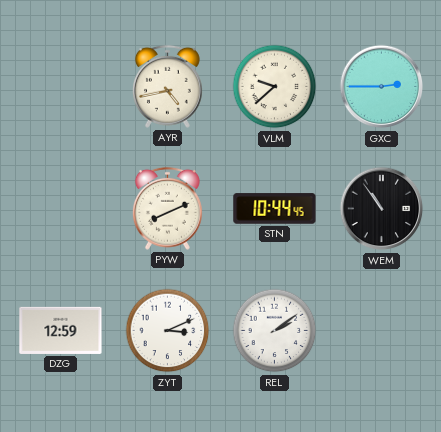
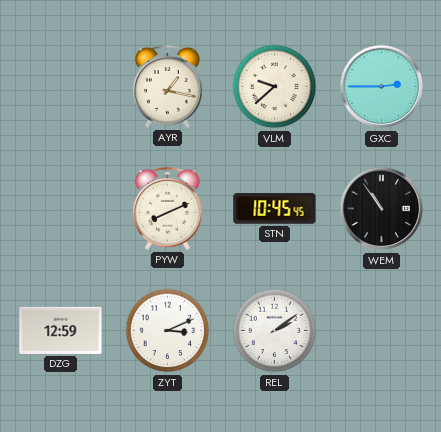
AYR: 4:43 -> 1:17
STN: 10:44 -> 10:45
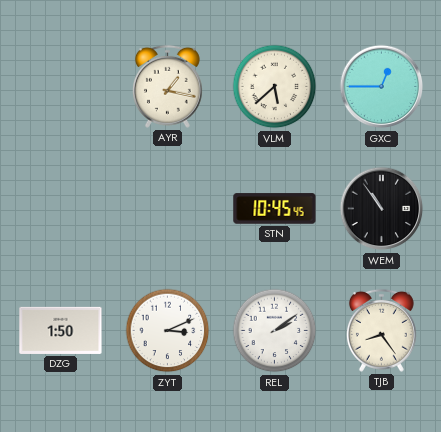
VLM: 9:38 -> 5:38
GXC: 2:45 -> 12:45
PYW: 8:11 -> none
DZG: 12:59 -> 1:50
TJB: none -> 8:24
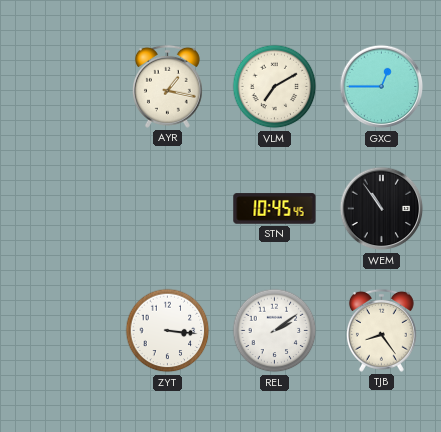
VLM: 5:38 -> 7:10
DZG: 1:50 -> none
ZYT: 3:11 -> 3:16
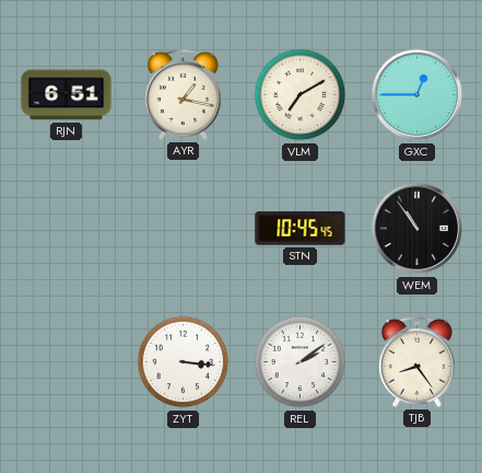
RJN: none -> 6:51
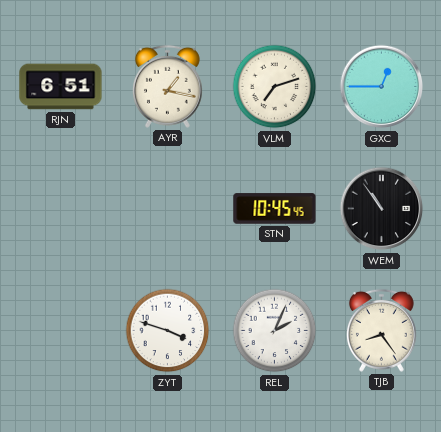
VLM: 7:10 -> 7:12
ZYT: 3:16 -> 3:48
REL: 2:09 -> 2:04
